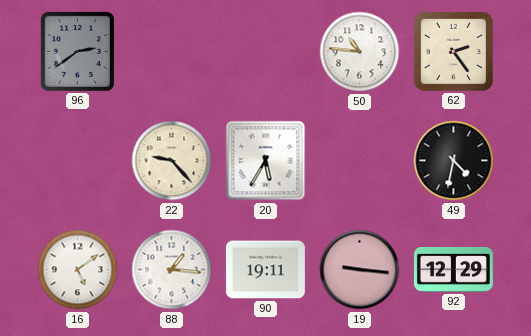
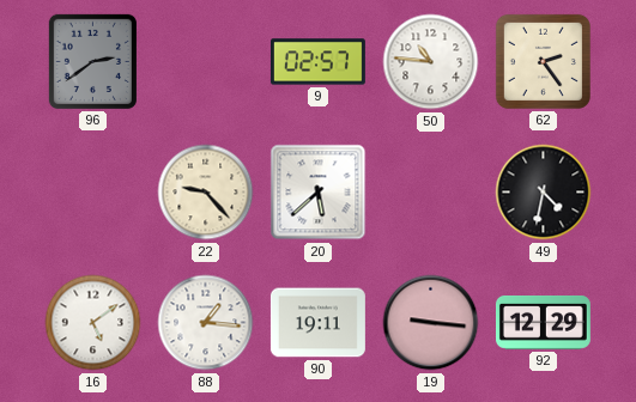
9: none -> 02:57
20: 5:35 -> 5:38
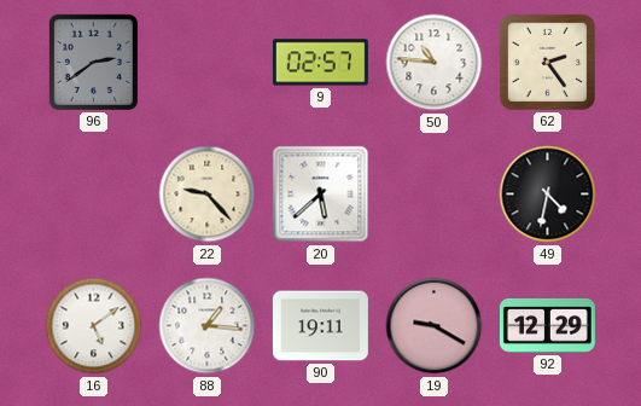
19: 9:16 -> 9:20
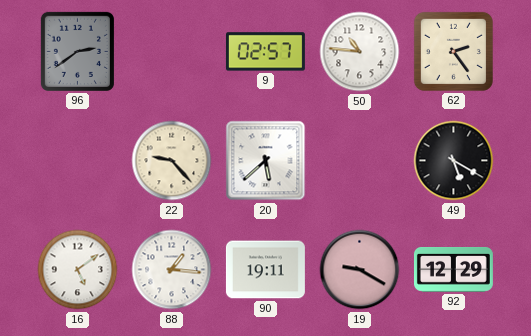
49: 4:32 -> 5:20
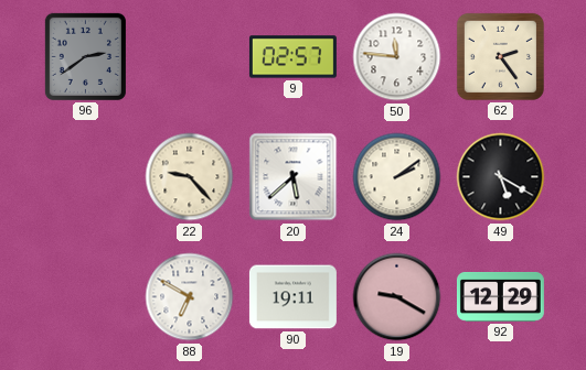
50: 10:46 -> 11:46
24: none -> 2:09
16: 5:09 -> none
88: 1:16 -> 6:50
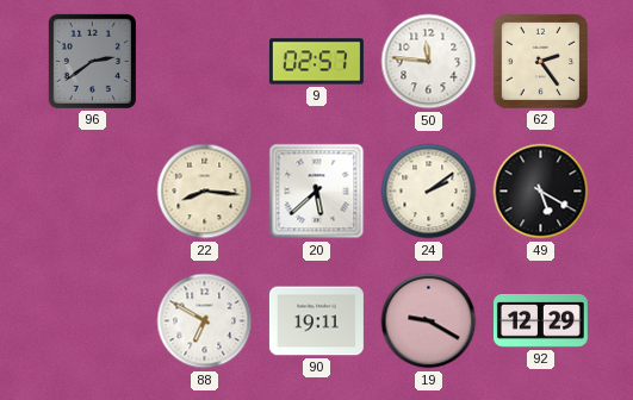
22: 9:23 -> 8:16
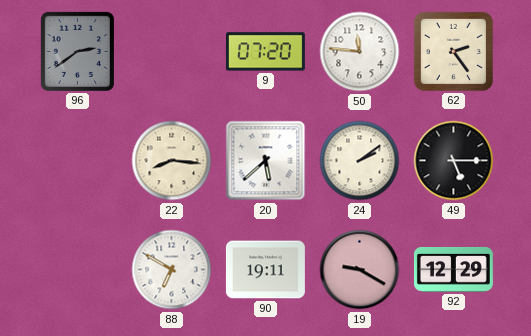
9: 02:57 -> 07:20
49: 5:20 -> 5:15
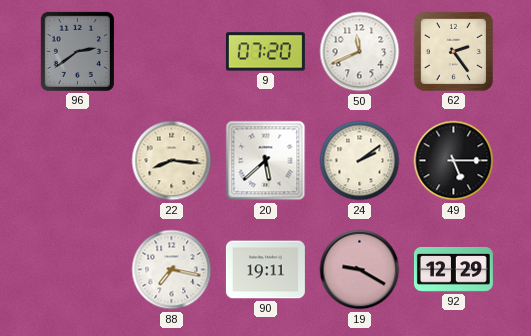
50: 11:46 -> 11:41
88: 6:50 -> 7:17
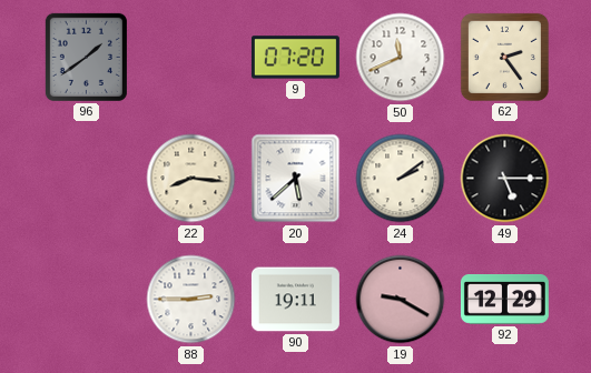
96: 2:39 -> 1:39
88: 7:17 -> 2:45
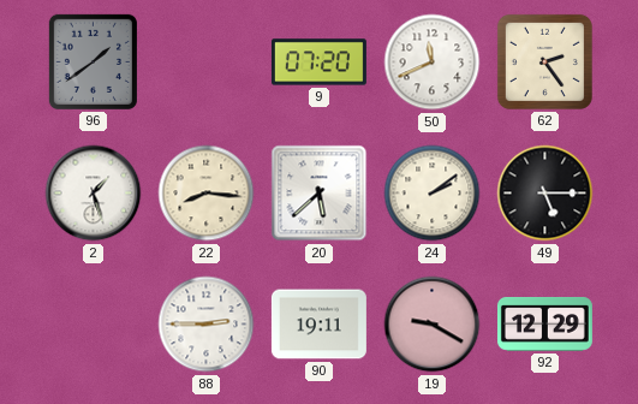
2: none -> 1:27
